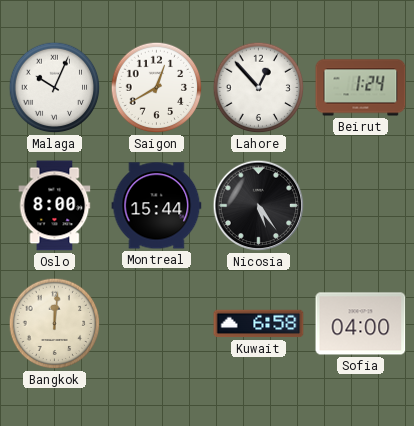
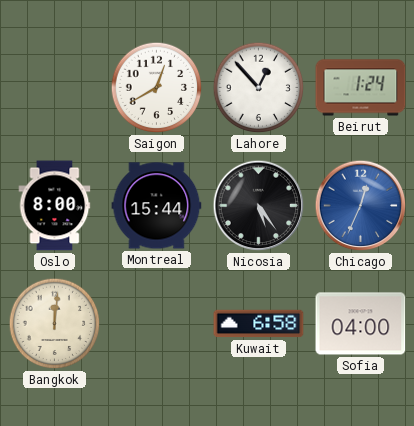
Malaga: 10:04 -> none
Chicago: none -> 12:34
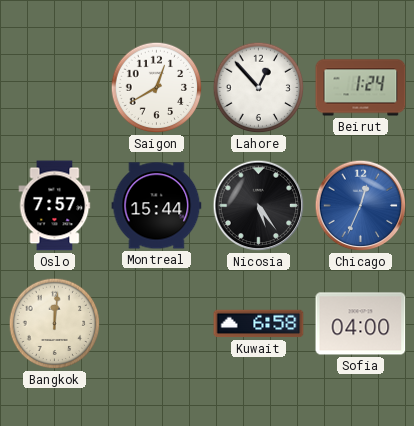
Oslo: 8:00 -> 7:57
